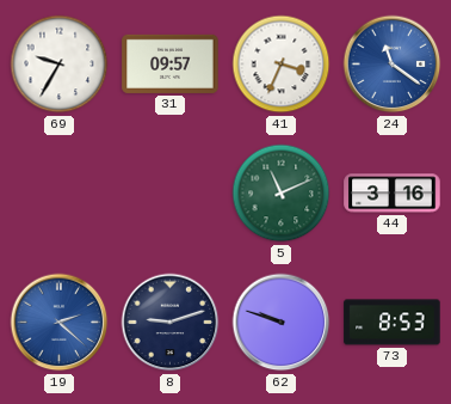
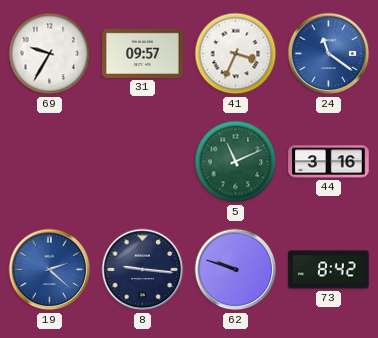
8: 9:12 -> 9:16
73: 8:53 -> 8:42
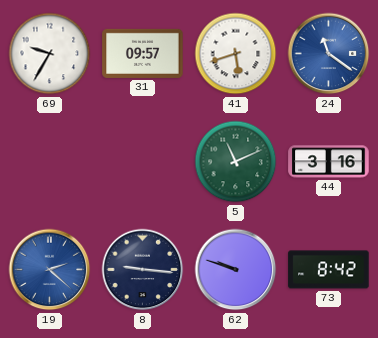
41: 3:34 -> 5:42
